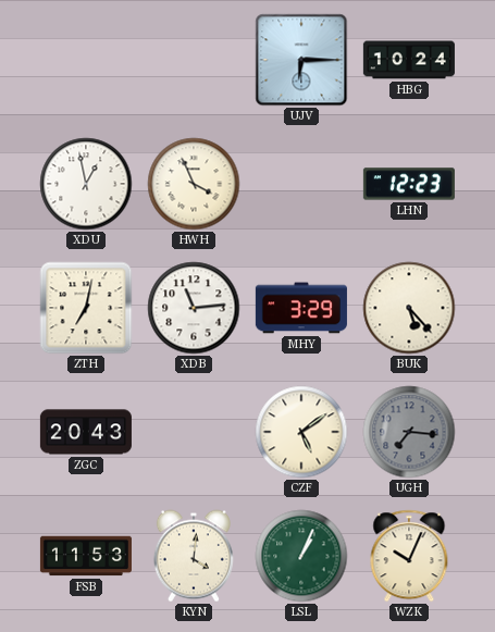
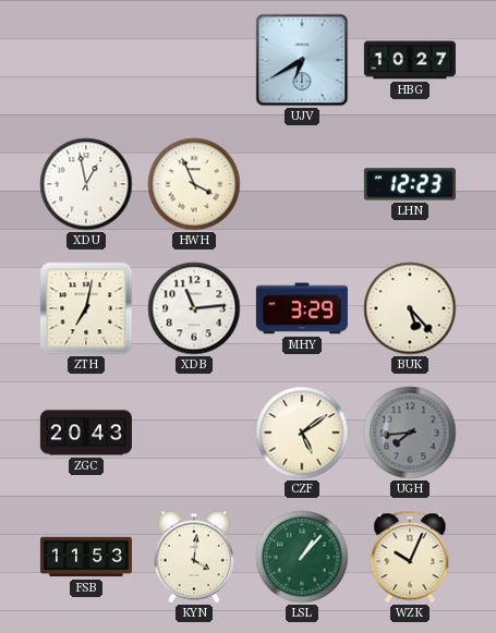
UJV: 6:15 -> 6:40
HBG: 10:24 -> 10:27
UGH: 7:16 -> 7:44
LSL: 1:04 -> 1:07
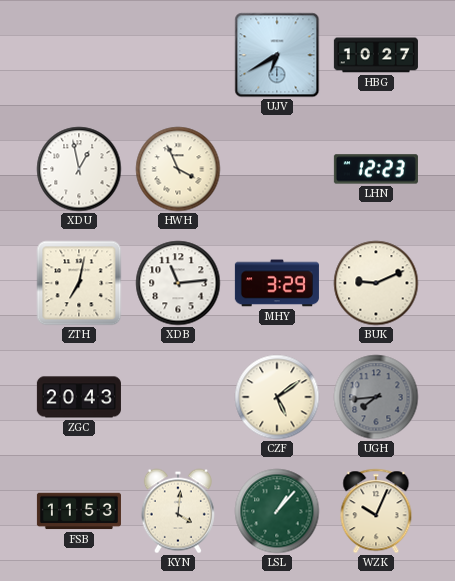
BUK: 5:23 -> 9:11
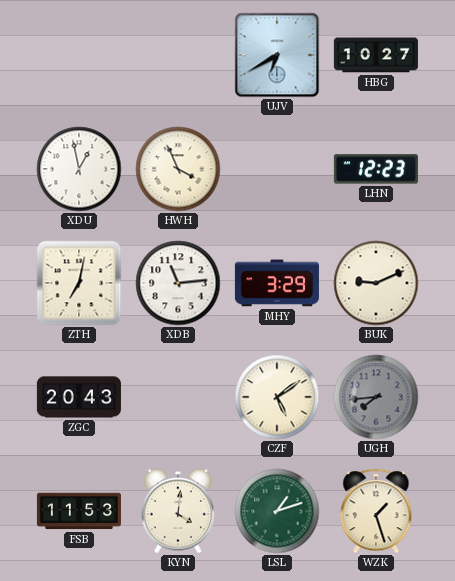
LSL: 1:07 -> 1:12
WZK: 10:04 -> 1:27
